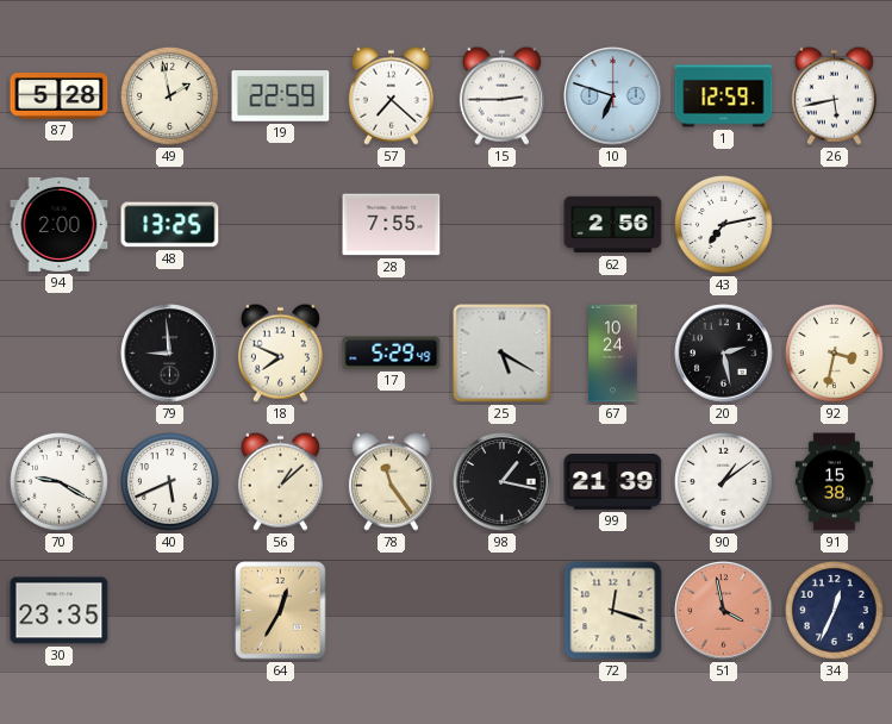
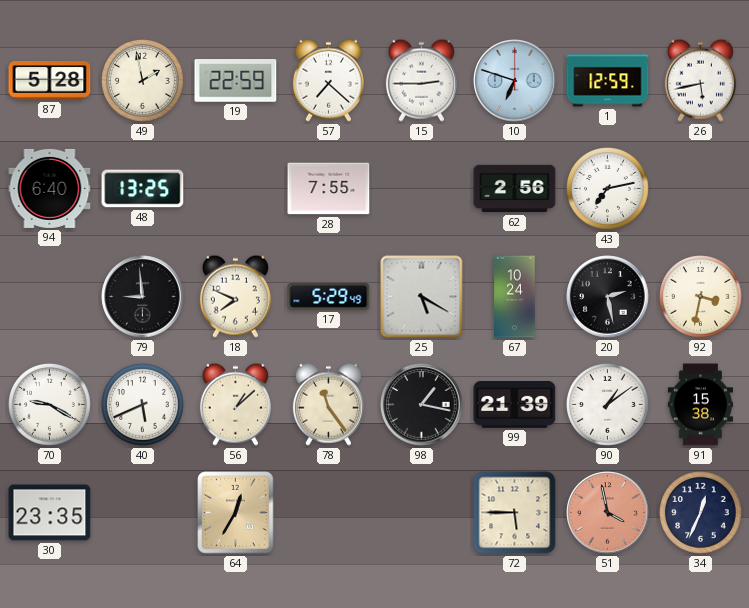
94: 2:00 -> 6:40
72: 12:18 -> 5:45
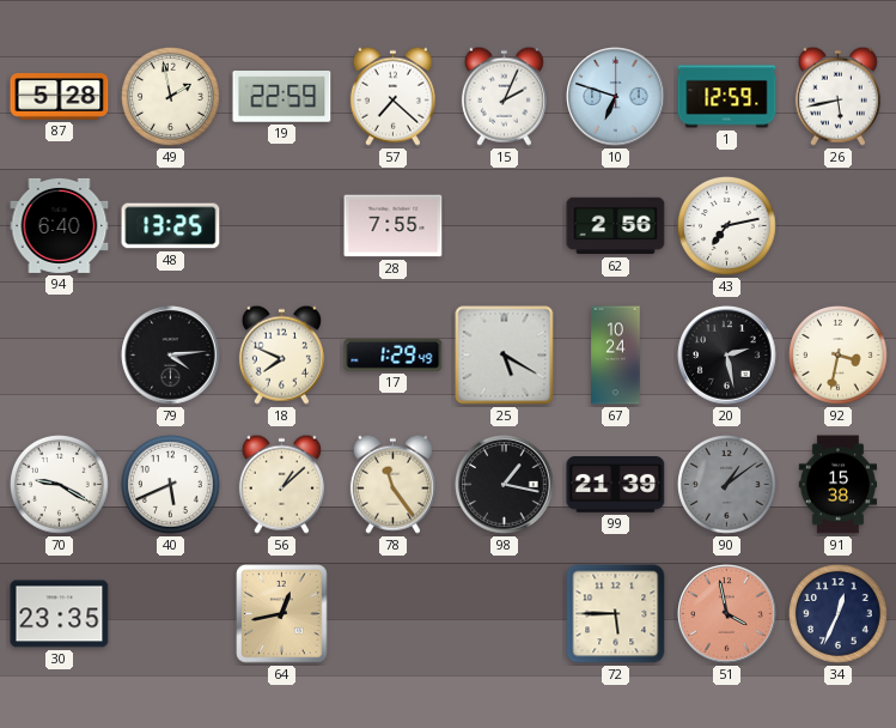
15: 2:45 -> 2:04
79: 8:59 -> 4:14
17: 5:29 -> 1:29
90 dial: white -> grey
64: 12:35 -> 12:43
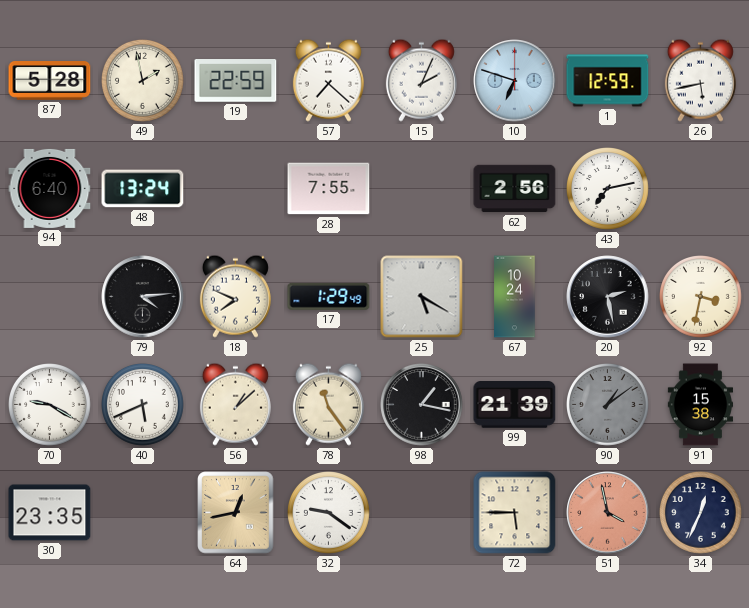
48: 13:25 -> 13:24
32: none -> 9:21
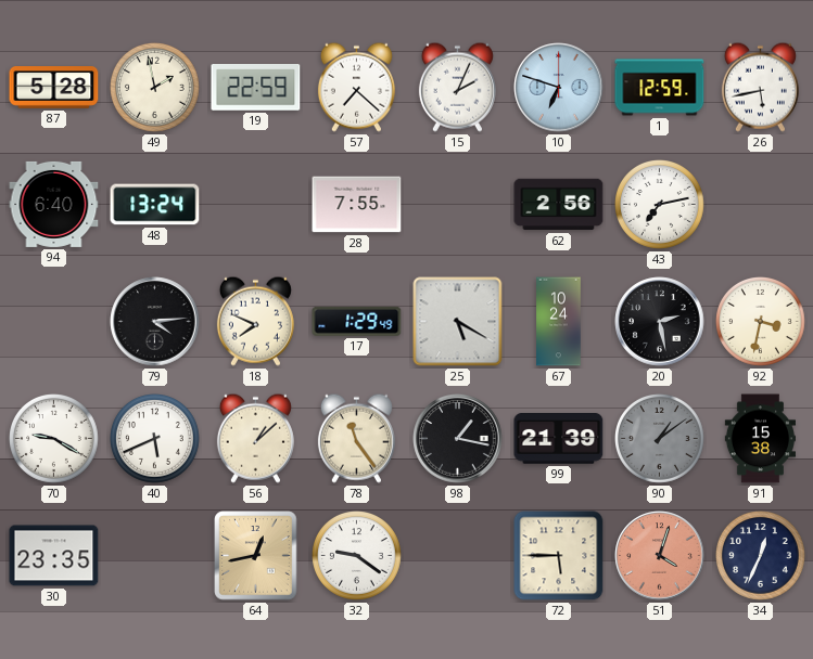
51: 3:58 -> 4:03
